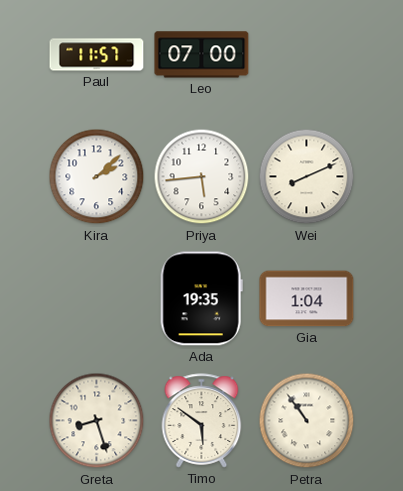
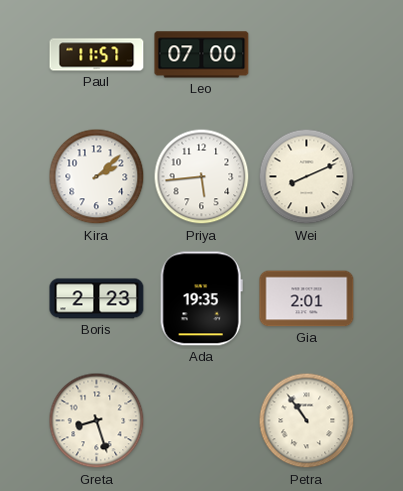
Boris: none -> 2:23
Gia: 1:04 -> 2:01
Timo: 5:51 -> none
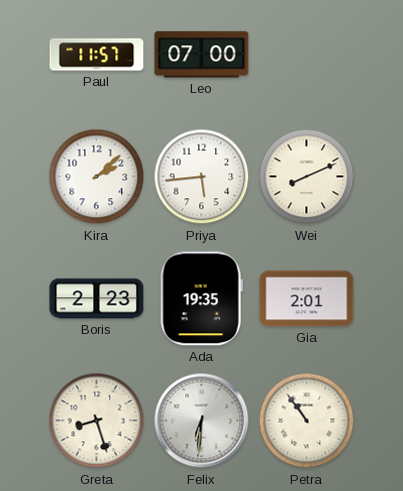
Felix: none -> 6:31
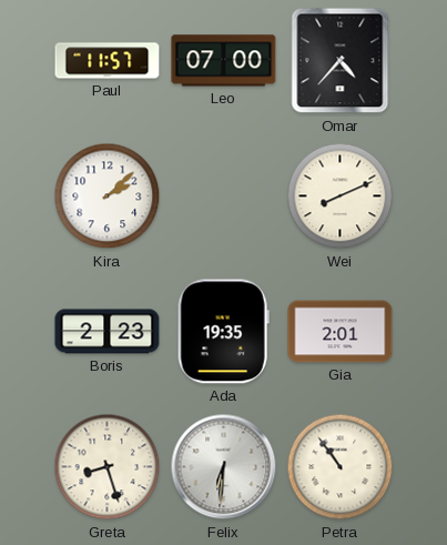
Omar: none -> 4:37
Priya: 5:44 -> none
